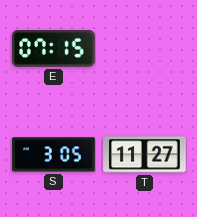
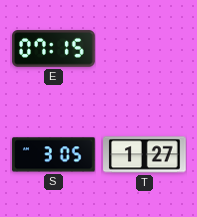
T: 11:27 -> 1:27
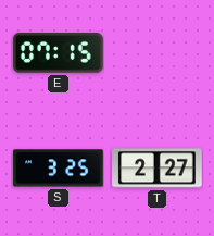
S: 3:05 -> 3:25
T: 1:27 -> 2:27
